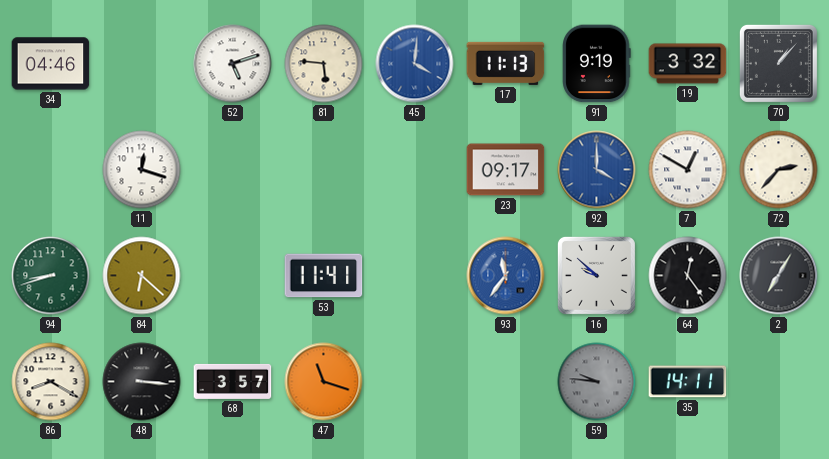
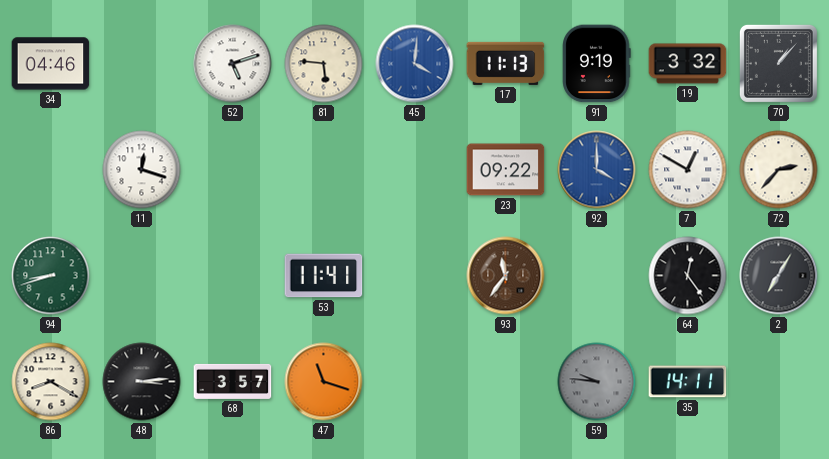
23: 09:17 -> 09:22
84: 6:22 -> none
93 dial: blue -> brown
16: 9:52 -> none
48: 3:16 -> 3:14
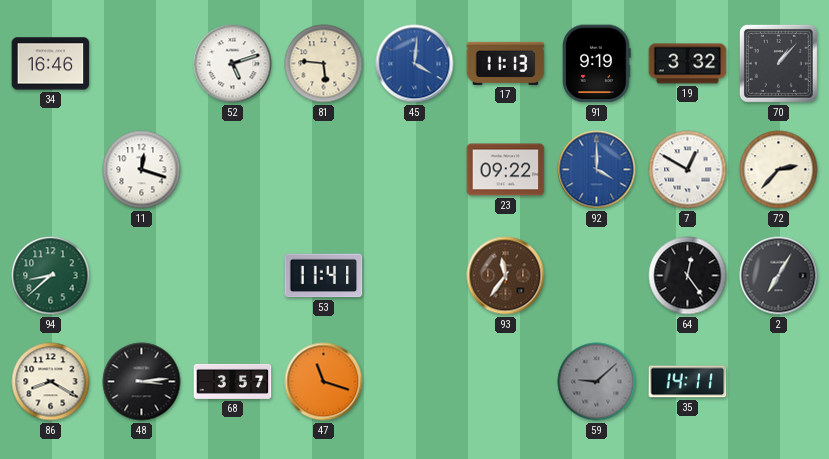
34: 04:46 -> 16:46
94: 8:42 -> 8:38
59: 9:46 -> 9:08
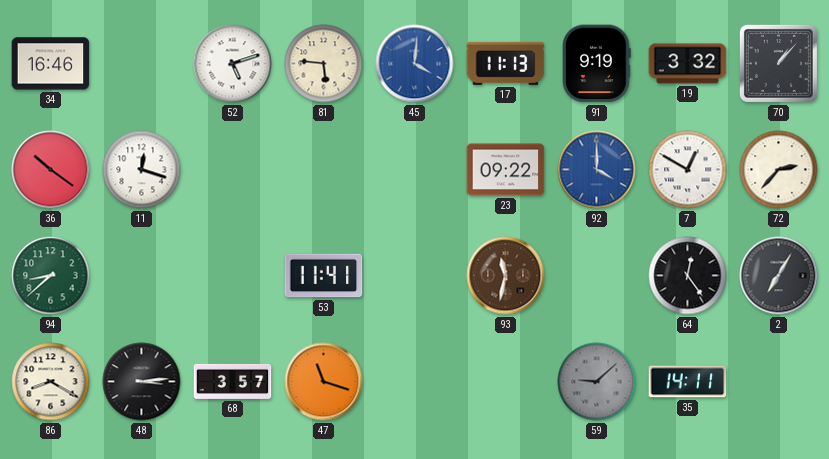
36: none -> 10:21
93: 11:36 -> 11:32
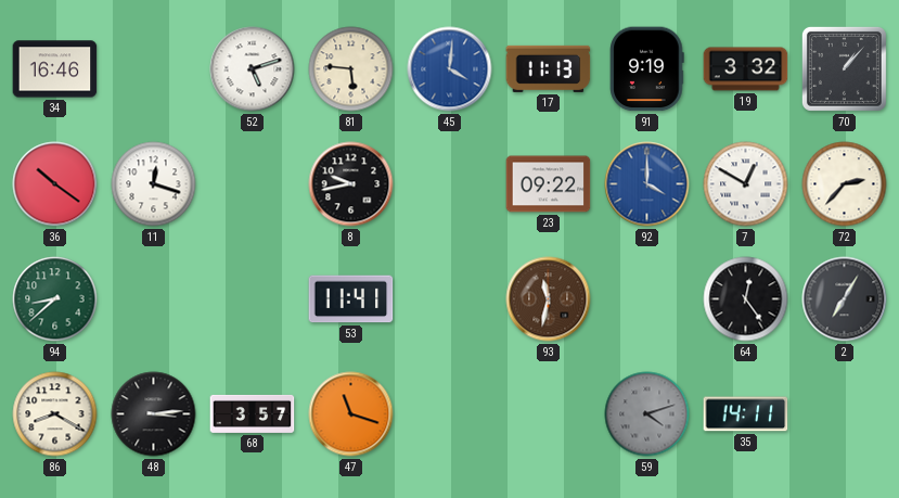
8: none -> 9:43
59: 9:08 -> 4:12
